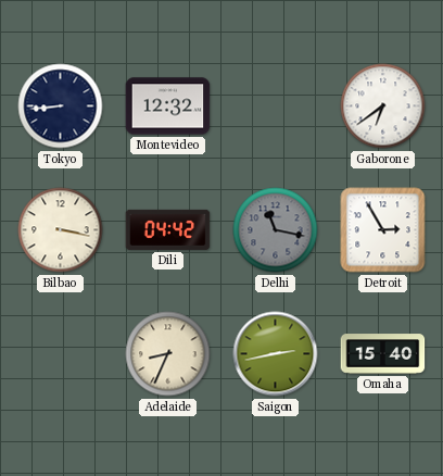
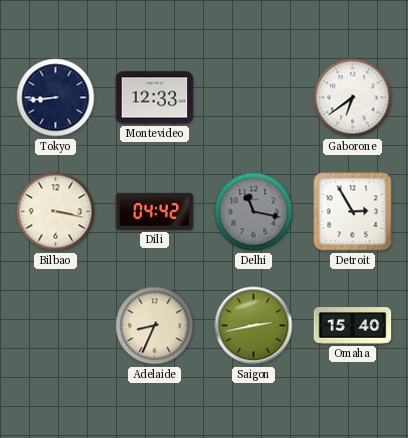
Montevideo: 12:32 -> 12:33
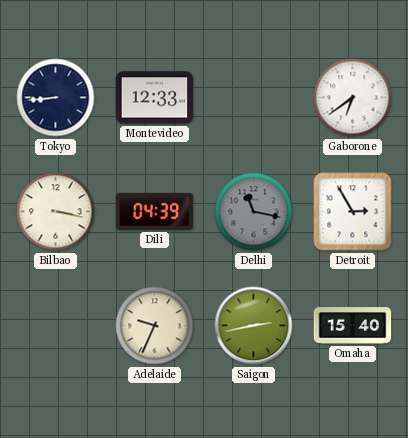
Dili: 04:42 -> 04:39
Adelaide: 8:34 -> 9:34
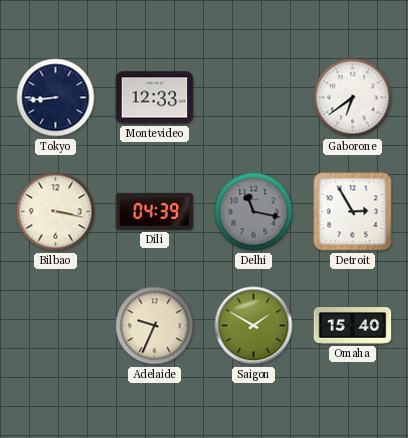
Saigon: 2:43 -> 1:50
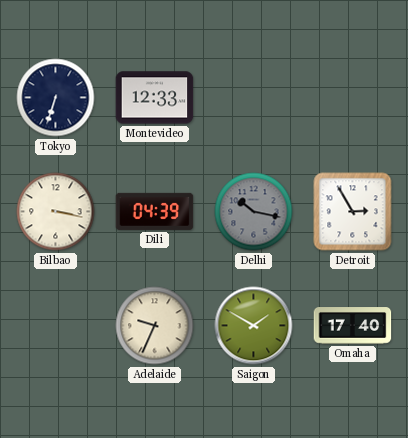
Tokyo: 8:44 -> 6:33
Gaborone: 6:39 -> none
Delhi: 11:17 -> 10:17
Omaha: 15:40 -> 17:40
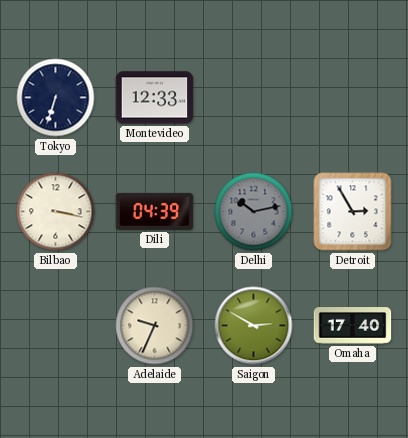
Delhi: 10:17 -> 10:13
Saigon: 1:50 -> 2:50
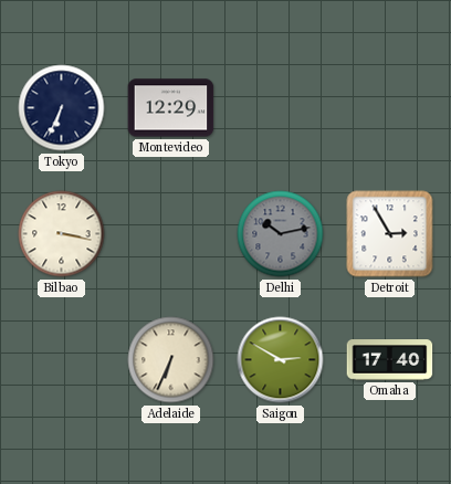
Tokyo: 6:33 -> 6:34
Montevideo: 12:33 -> 12:29
Dili: 04:39 -> none
Adelaide: 9:34 -> 6:34
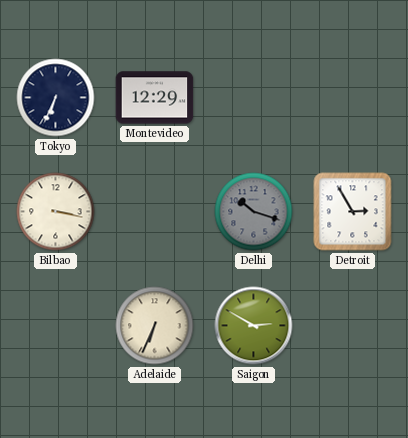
Delhi: 10:13 -> 10:18
Omaha: 17:40 -> none
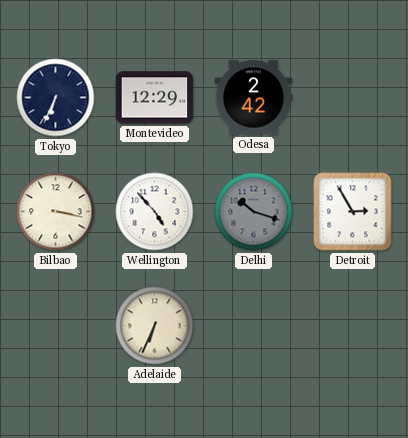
Odesa: none -> 2:42
Wellington: none -> 4:53
Saigon: 2:50 -> none
